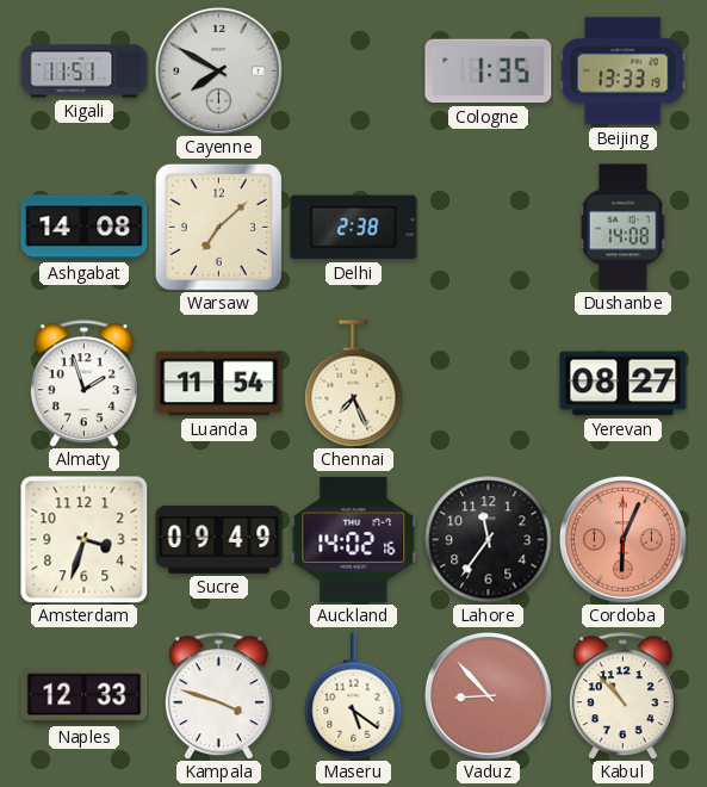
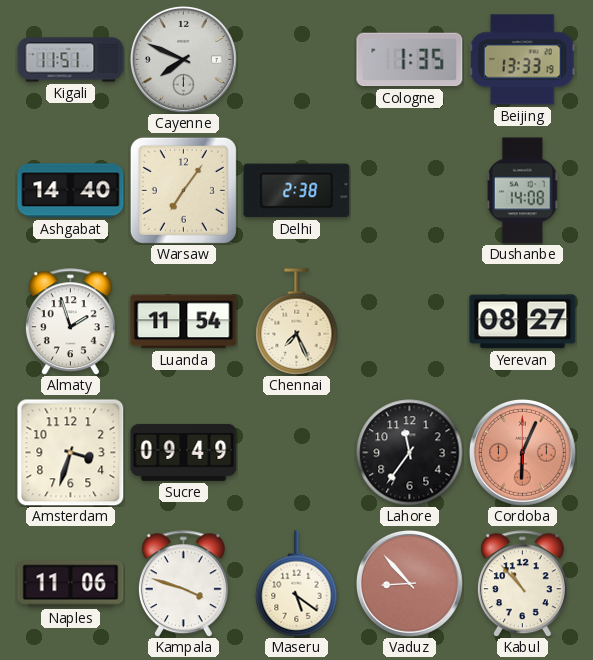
Cayenne: 7:50 -> 7:49
Ashgabat: 14:08 -> 14:40
Warsaw: 7:08 -> 7:06
Auckland: 14:02 -> none
Naples: 12:33 -> 11:06
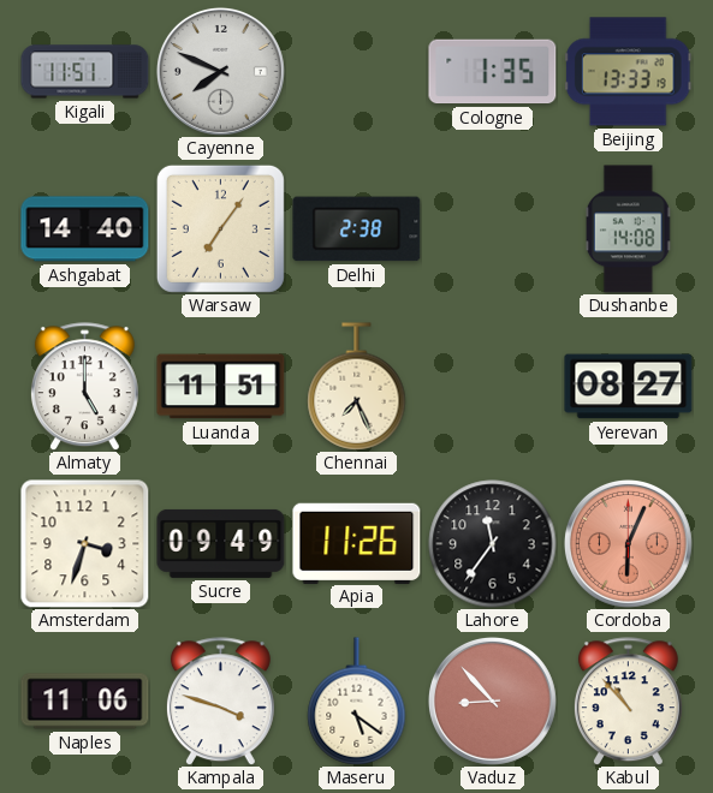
Almaty: 1:57 -> 5:00
Luanda: 11:54 -> 11:51
Apia: none -> 11:26
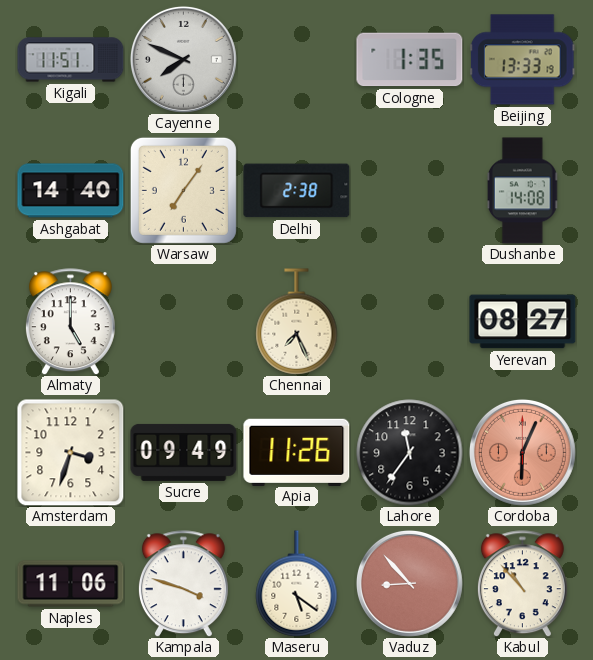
Luanda: 11:51 -> none
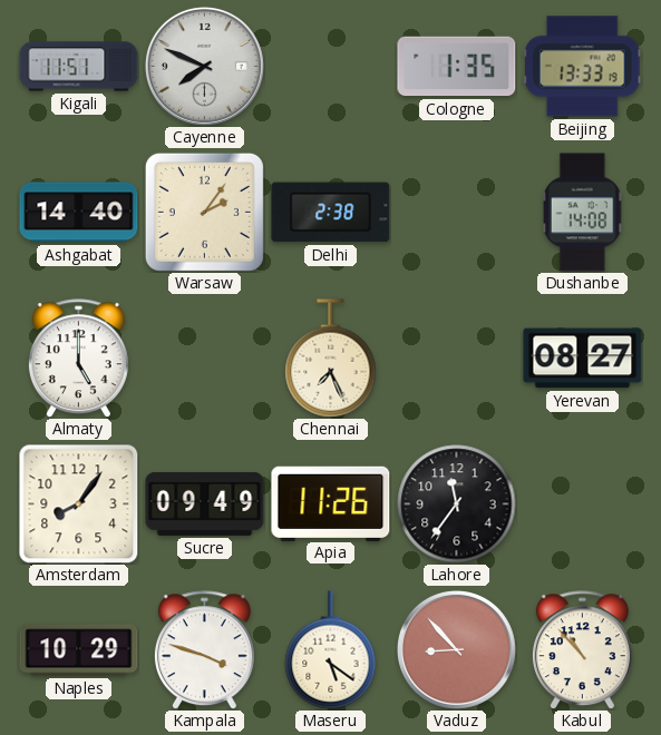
Warsaw: 7:06 -> 2:06
Amsterdam: 3:33 -> 8:06
Cordoba: 6:04 -> none
Naples: 11:06 -> 10:29
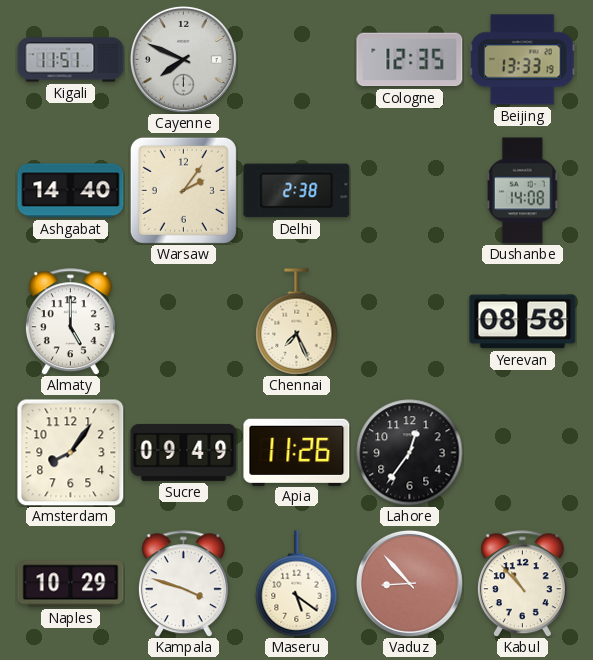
Cologne: 1:35 -> 12:35
Yerevan: 08:27 -> 08:58
Lahore: 11:36 -> 12:36
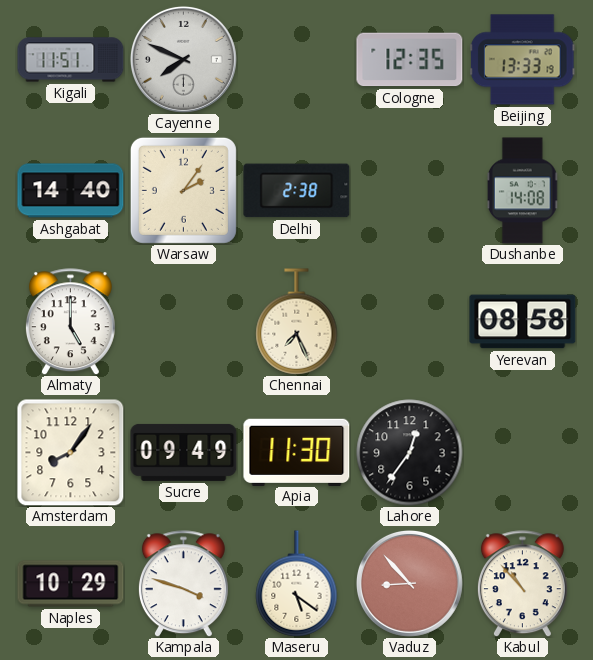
Apia: 11:26 -> 11:30
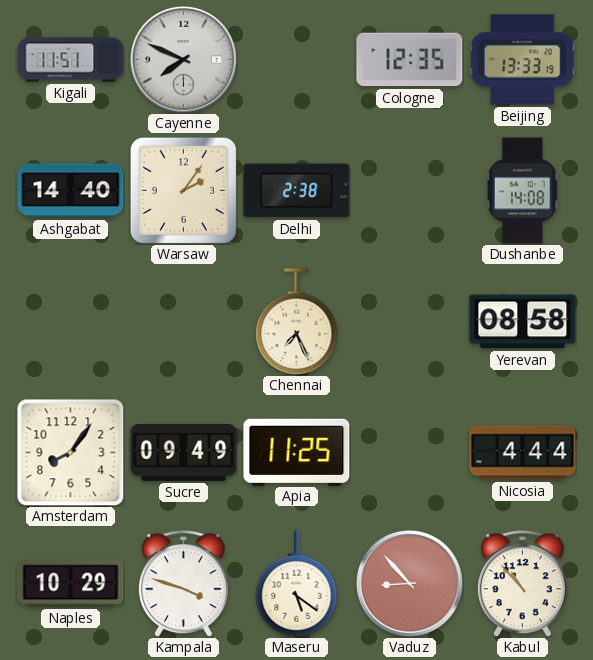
Almaty: 5:00 -> none
Apia: 11:30 -> 11:25
Lahore: 12:36 -> none
Nicosia: none -> 4:44
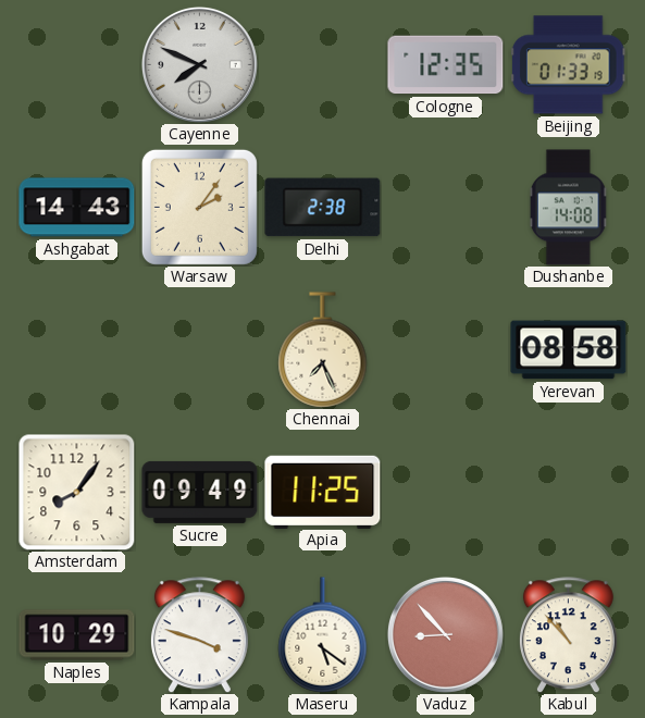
Kigali: 11:51 -> none
Beijing: 13:33 -> 01:33
Ashgabat: 14:40 -> 14:43
Nicosia: 4:44 -> none
